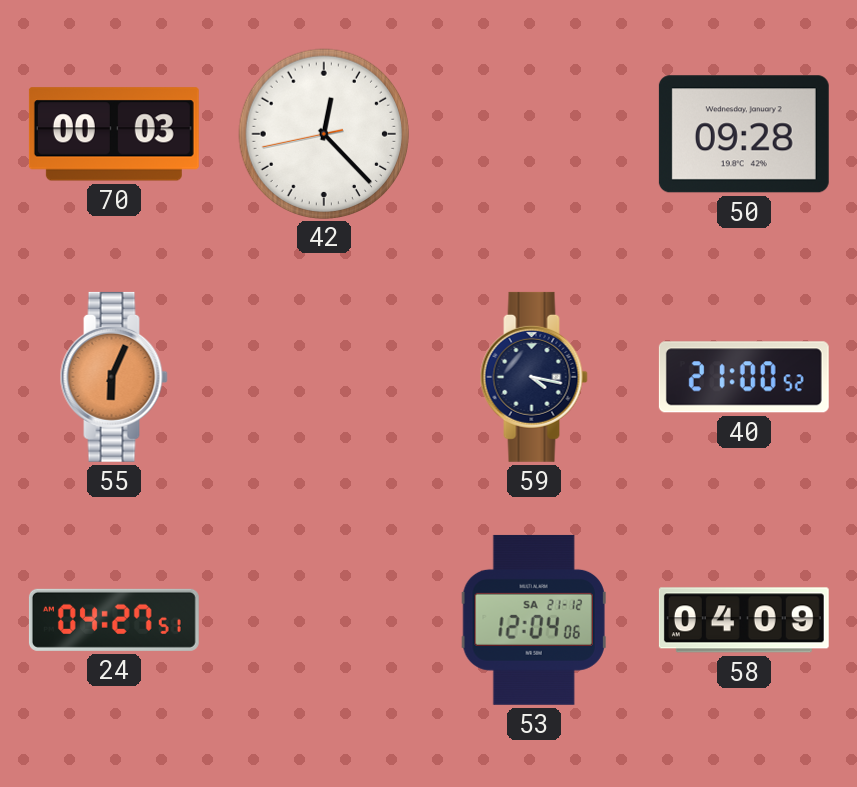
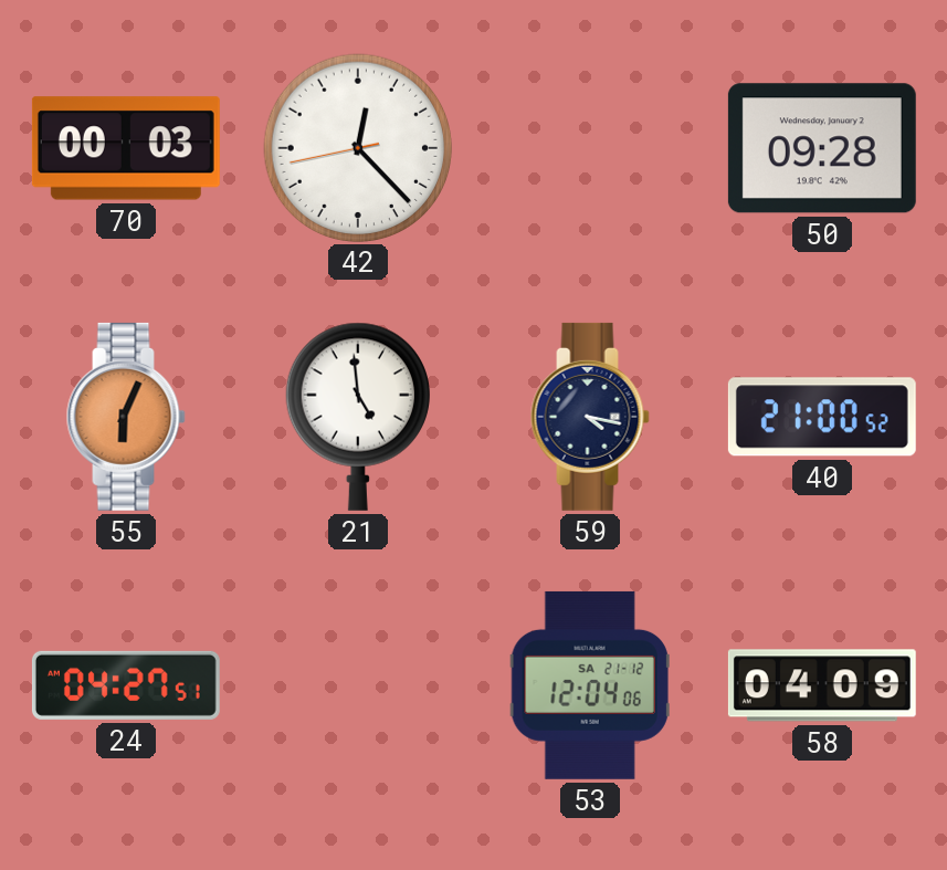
21: none -> 4:59
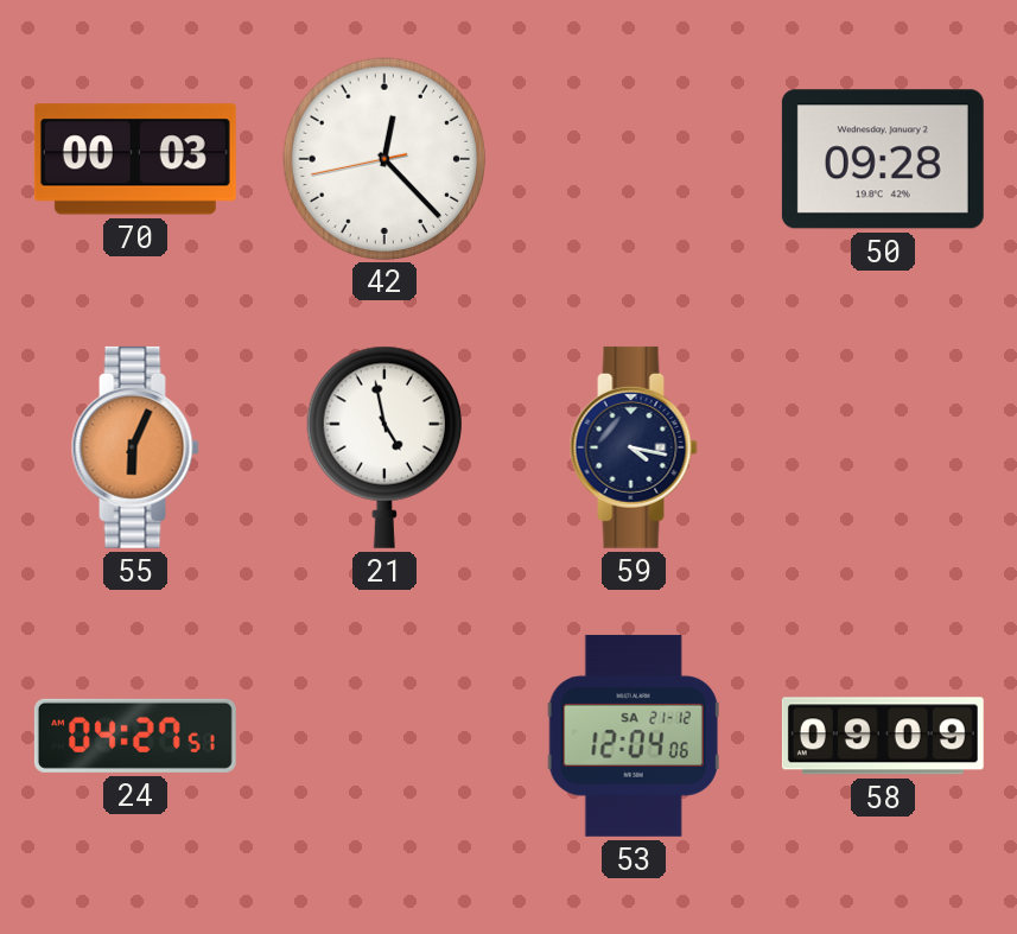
21: 4:59 -> 4:58
40: 21:00 -> none
58: 04:09 -> 09:09
